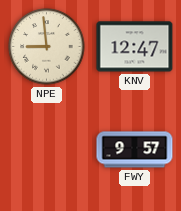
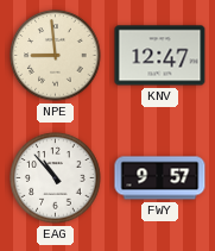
EAG: none -> 10:53
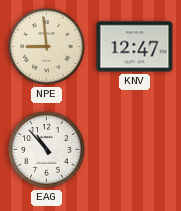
FWY: 9:57 -> none
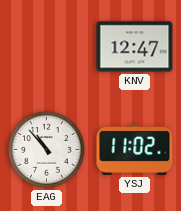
NPE: 8:59 -> none
YSJ: none -> 11:02
